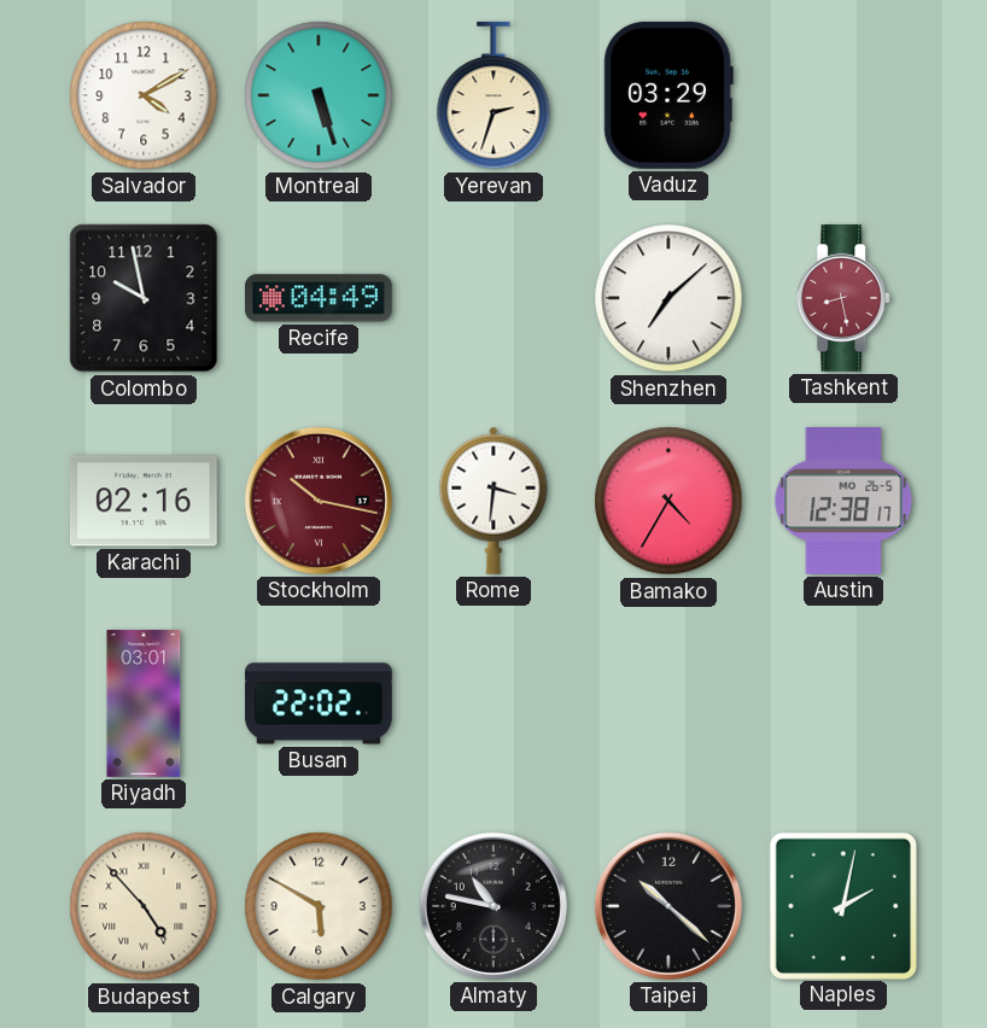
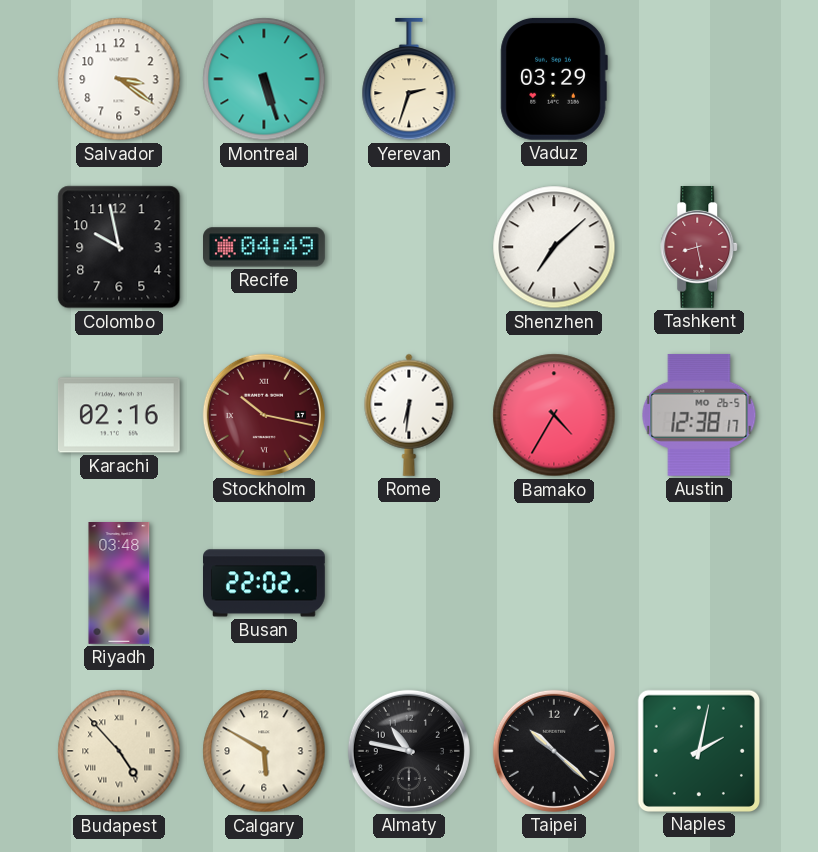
Salvador: 4:10 -> 3:21
Rome: 3:31 -> 6:31
Riyadh: 03:01 -> 03:48
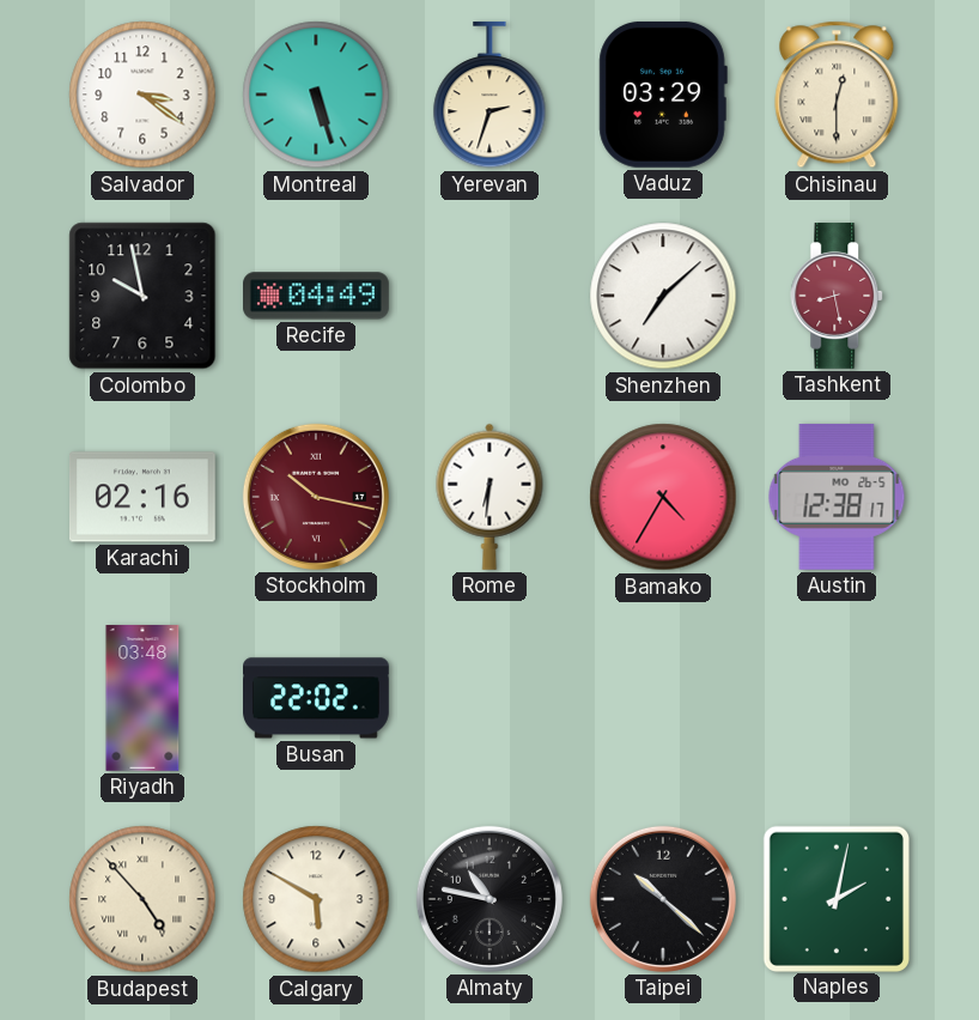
Chisinau: none -> 12:30
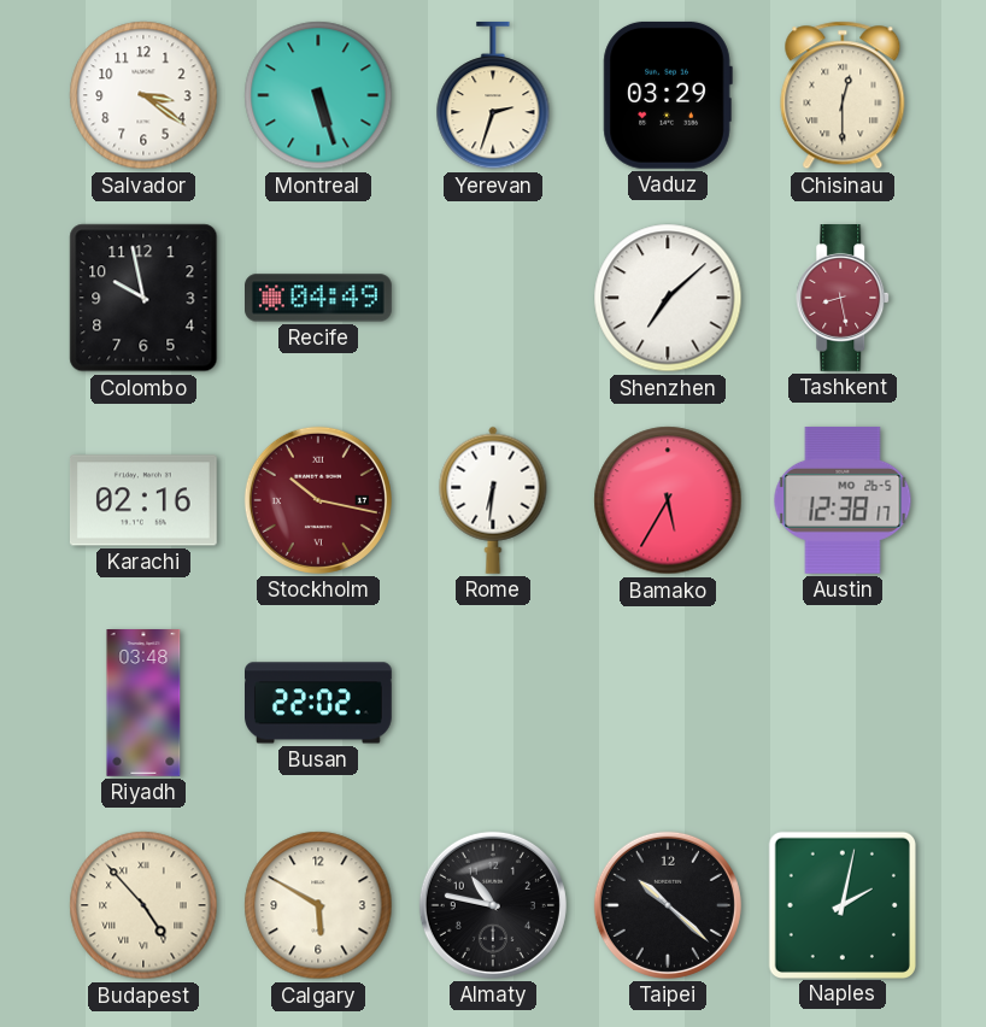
Bamako: 4:35 -> 5:35
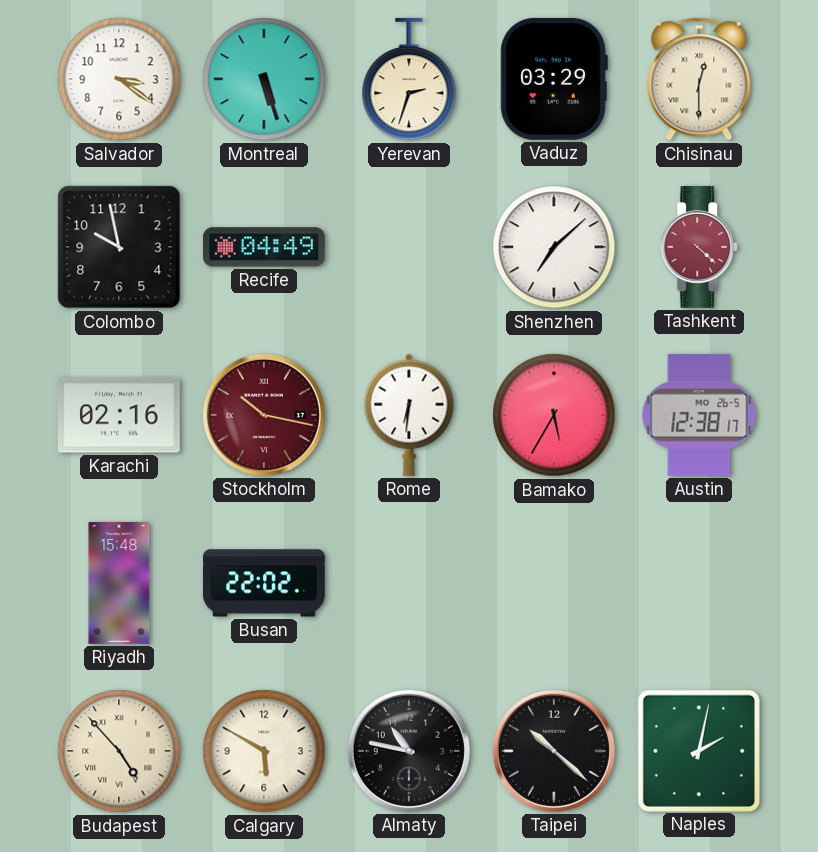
Tashkent: 8:28 -> 4:22
Riyadh: 03:48 -> 15:48
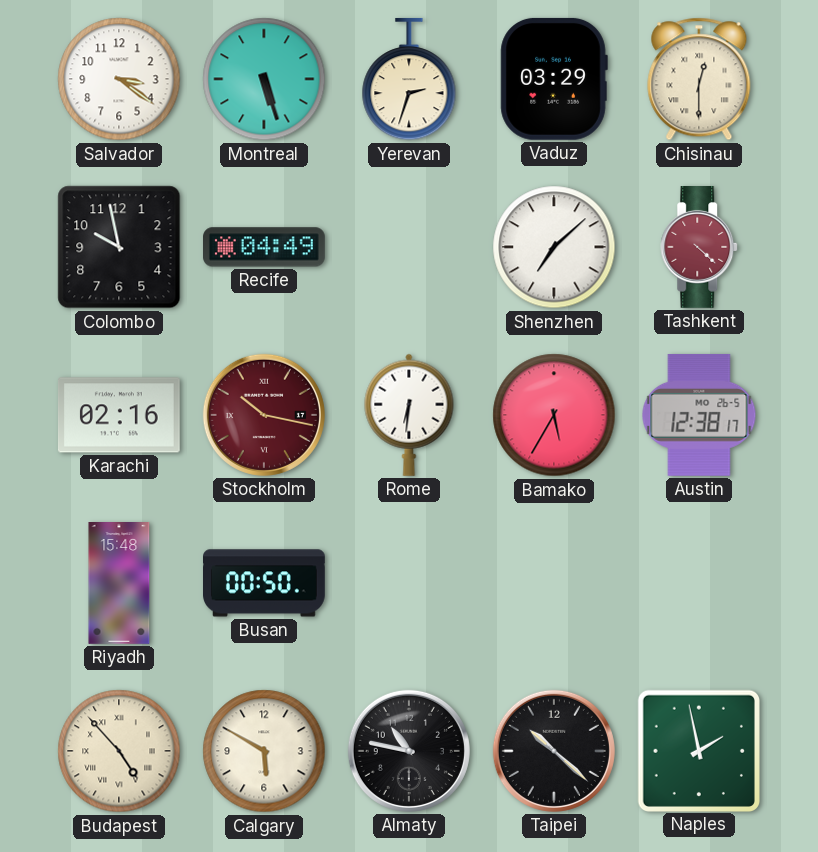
Busan: 22:02 -> 00:50
Naples: 2:02 -> 1:58
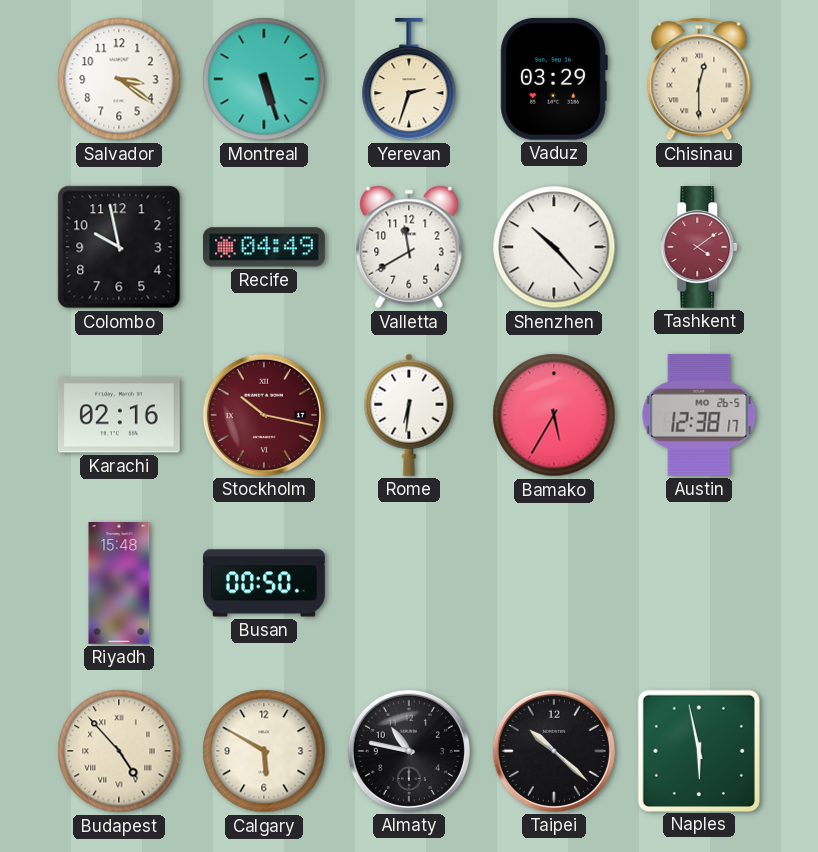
Valletta: none -> 11:40
Shenzhen: 7:08 -> 10:23
Tashkent: 4:22 -> 4:09
Naples: 1:58 -> 5:58
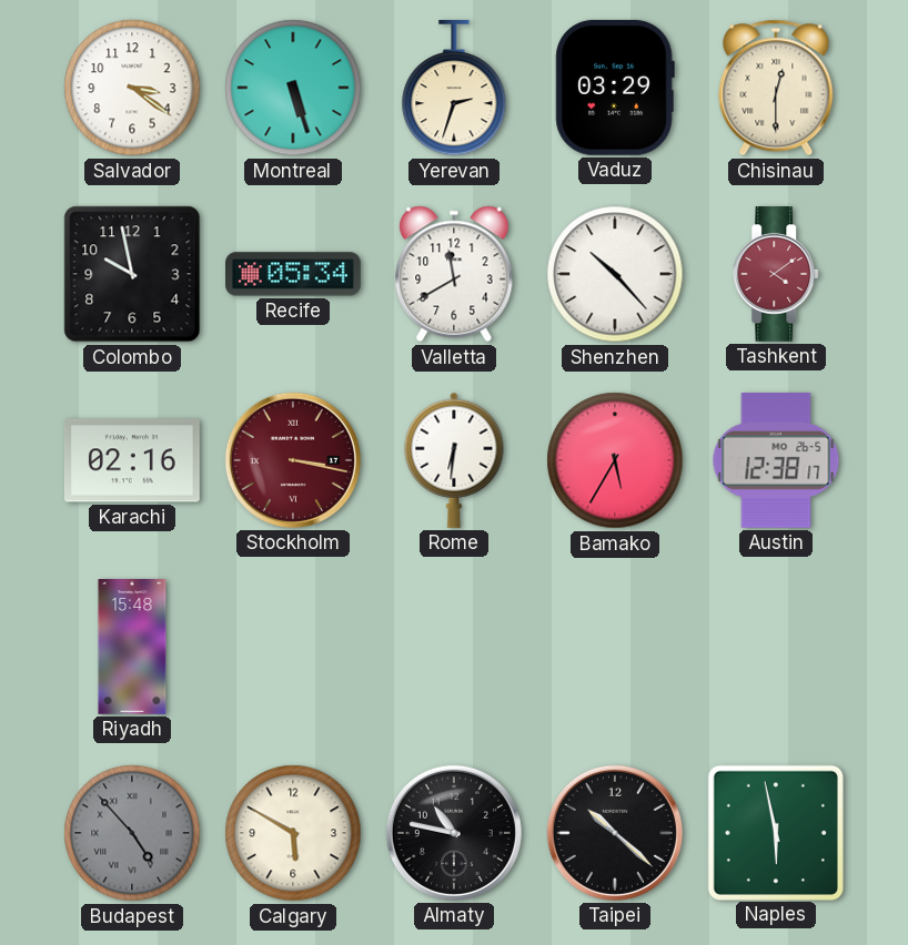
Recife: 04:49 -> 05:34
Stockholm: 10:17 -> 3:17
Busan: 00:50 -> none
Budapest dial: cream -> grey
